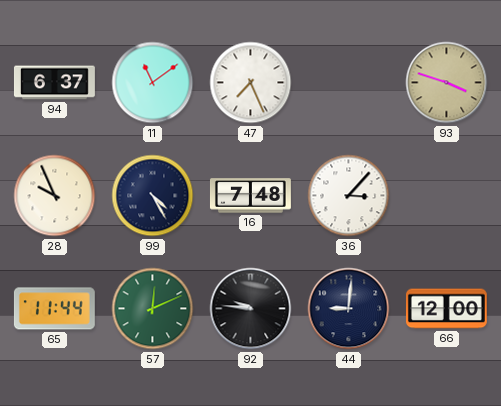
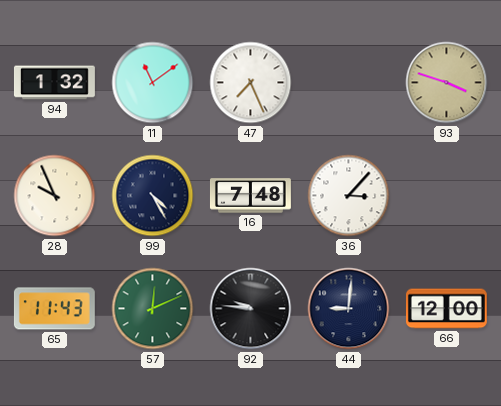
94: 6:37 -> 1:32
65: 11:44 -> 11:43
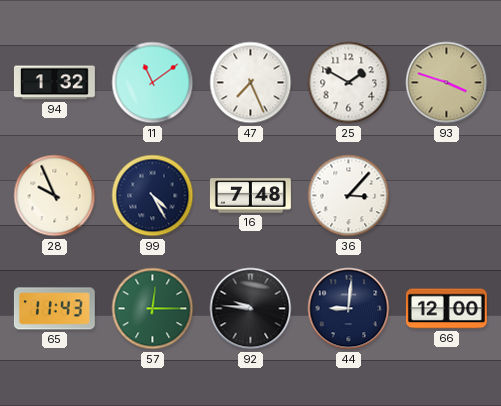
25: none -> 1:50
57: 12:11 -> 12:15
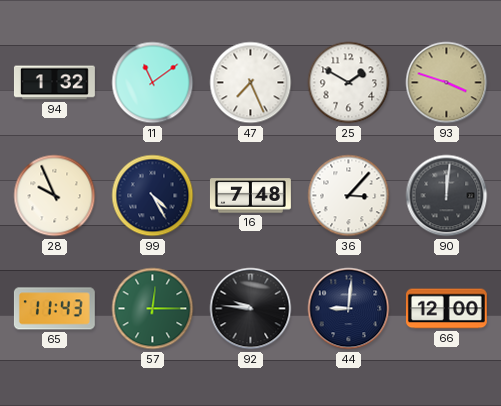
90: none -> 12:01
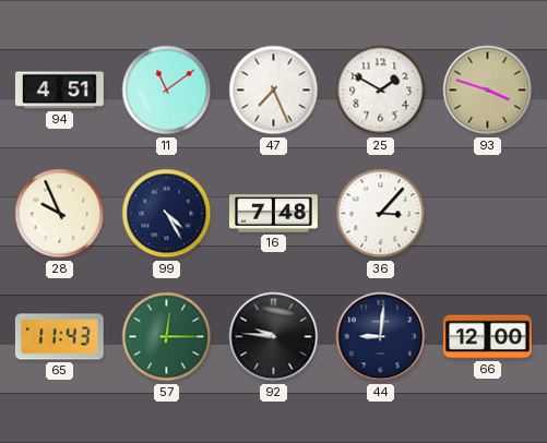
94: 1:32 -> 4:51
90: 12:01 -> none
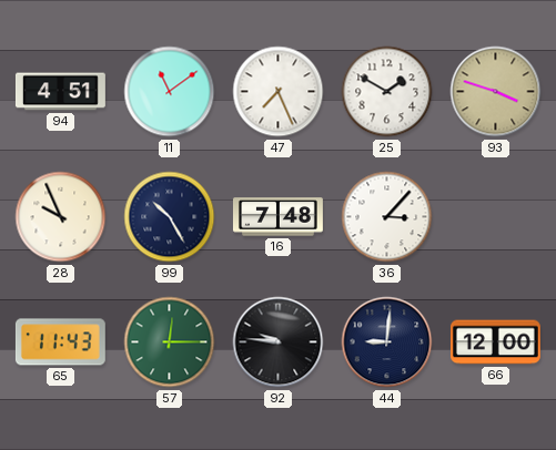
99: 4:25 -> 10:25
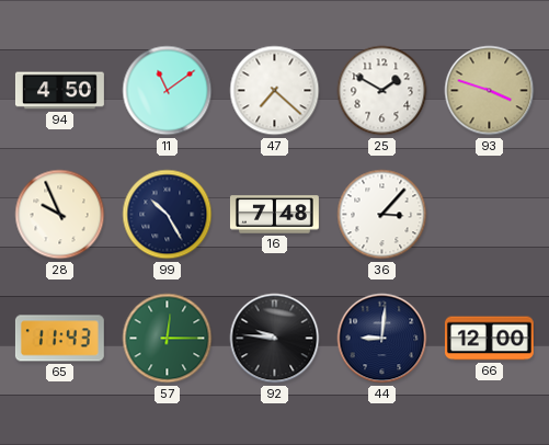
94: 4:51 -> 4:50
47: 7:26 -> 7:22
